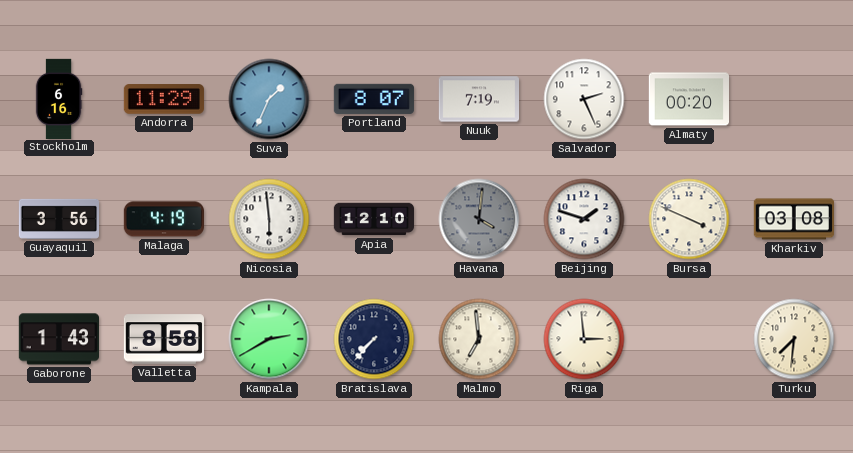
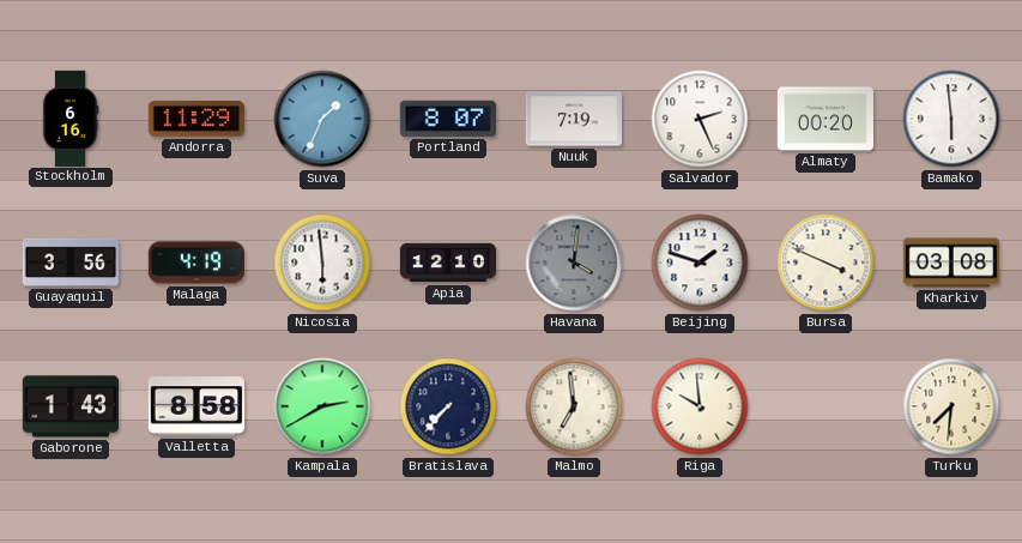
Bamako: none -> 5:59
Riga: 2:59 -> 9:59
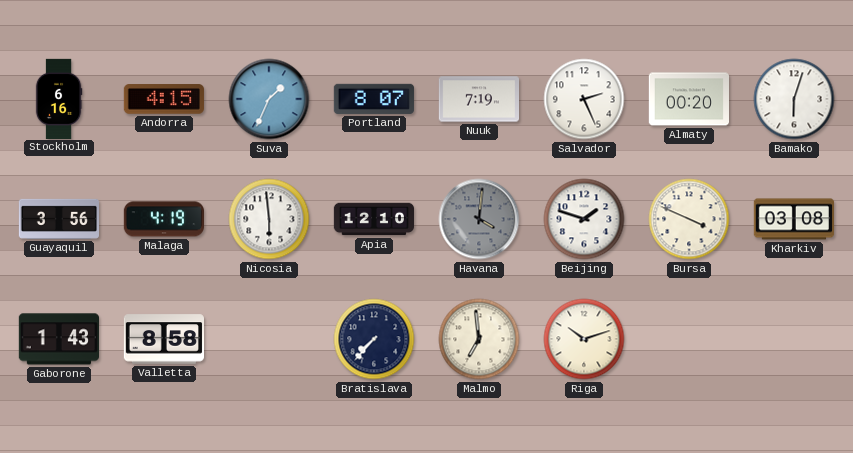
Andorra: 11:29 -> 4:15
Bamako: 5:59 -> 6:03
Kampala: 2:40 -> none
Riga: 9:59 -> 10:12
Turku: 7:31 -> none
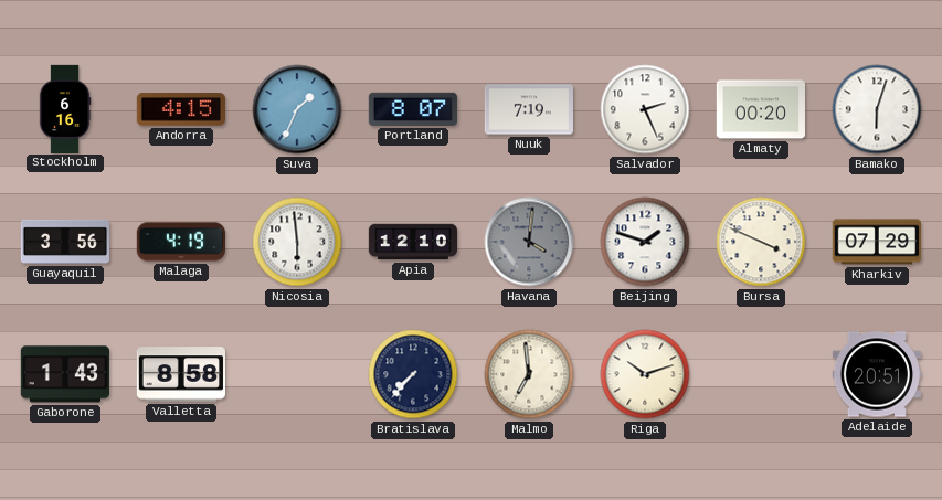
Kharkiv: 03:08 -> 07:29
Adelaide: none -> 20:51
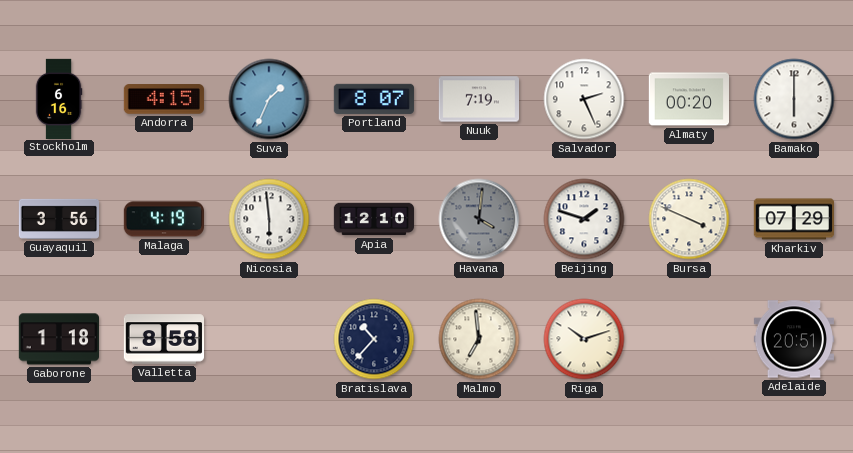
Bamako: 6:03 -> 6:00
Gaborone: 1:43 -> 1:18
Bratislava: 7:37 -> 10:37
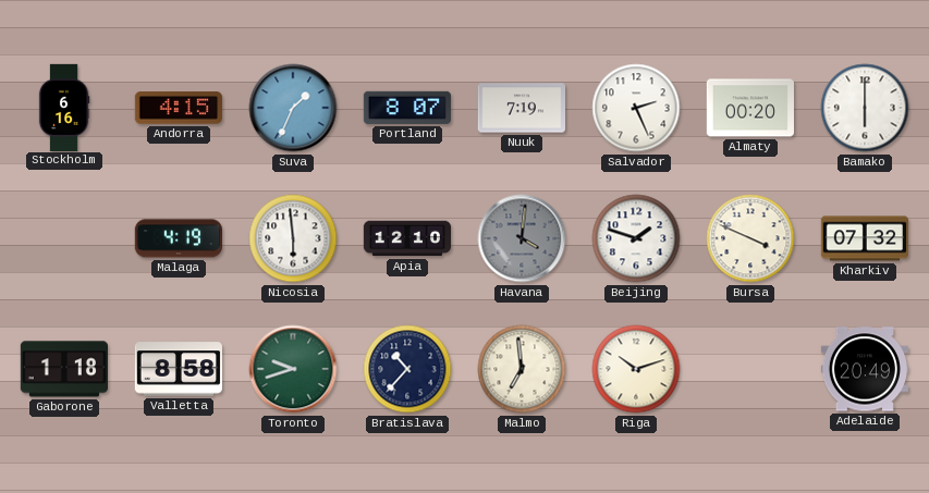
Guayaquil: 3:56 -> none
Kharkiv: 07:29 -> 07:32
Toronto: none -> 9:42
Adelaide: 20:51 -> 20:49
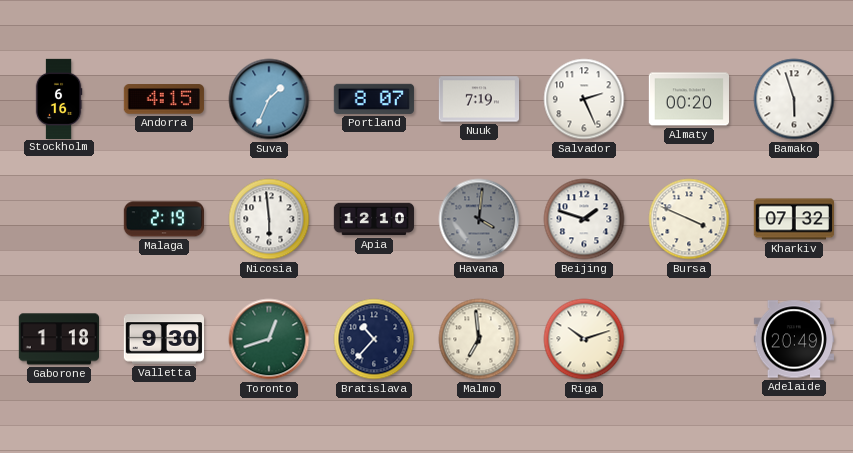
Bamako: 6:00 -> 5:57
Malaga: 4:19 -> 2:19
Valletta: 8:58 -> 9:30
Toronto: 9:42 -> 12:42
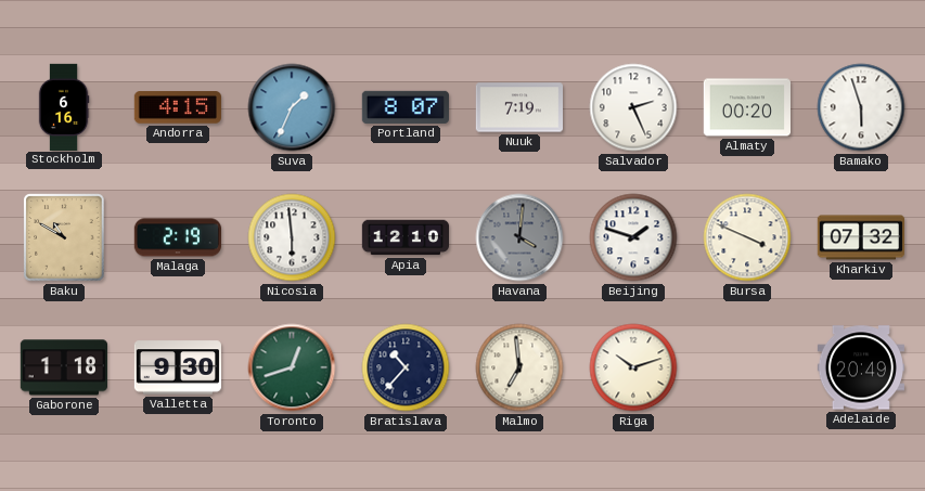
Baku: none -> 10:50
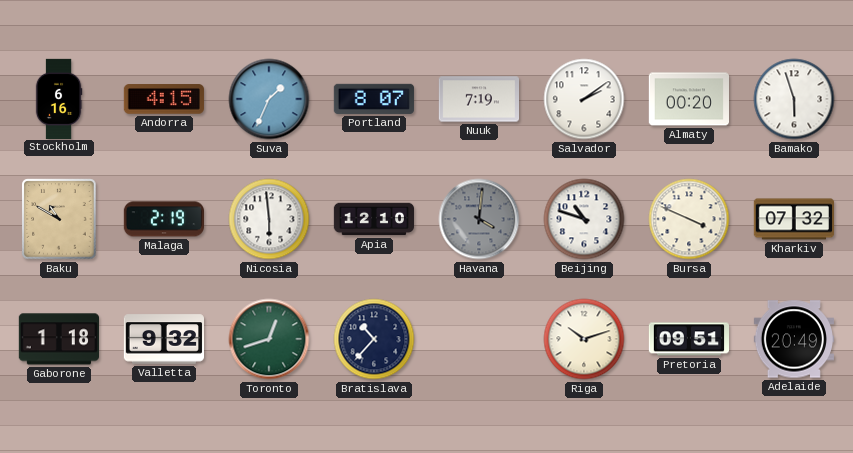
Salvador: 2:26 -> 2:09
Beijing: 1:48 -> 10:48
Valletta: 9:30 -> 9:32
Malmo: 6:59 -> none
Pretoria: none -> 09:51
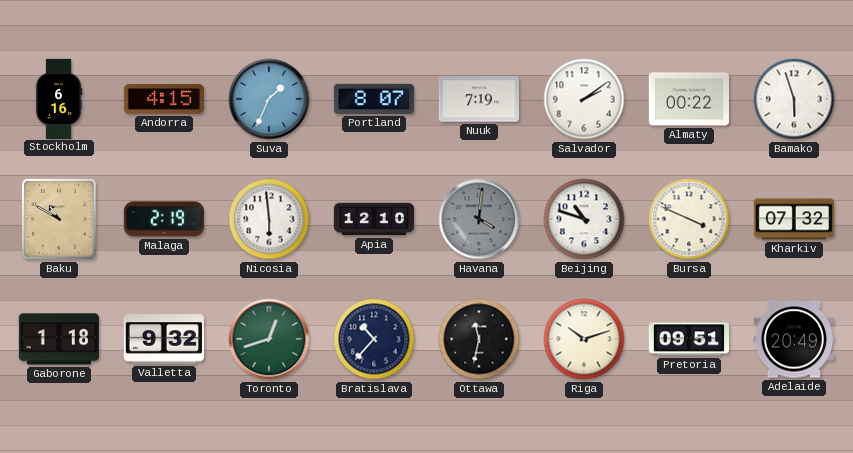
Almaty: 00:20 -> 00:22
Ottawa: none -> 11:32
